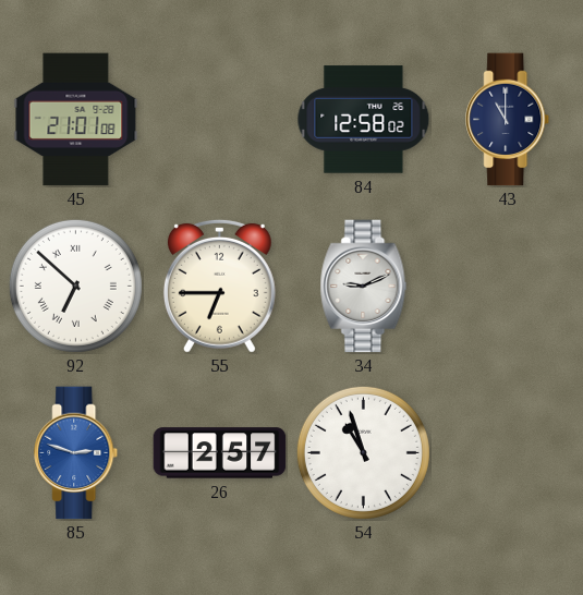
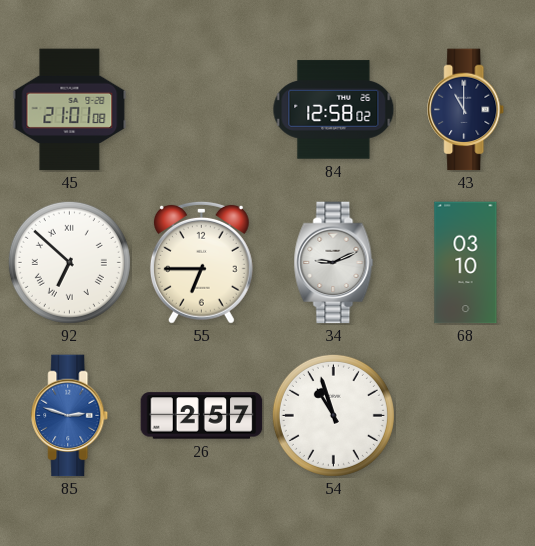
68: none -> 03:10
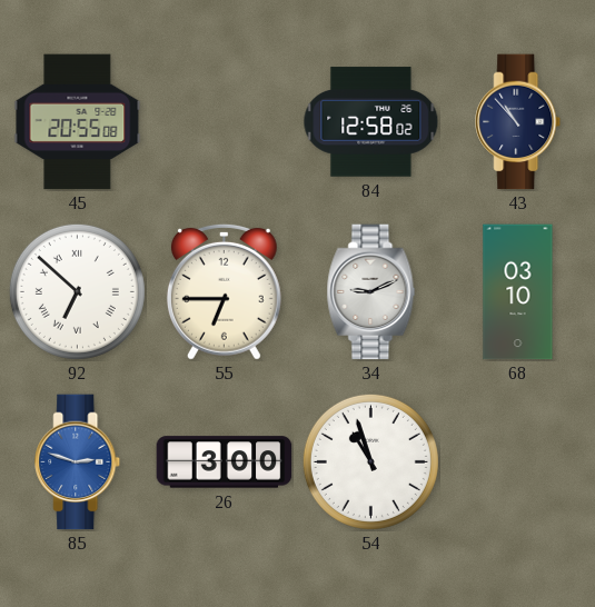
45: 21:01 -> 20:55
43: 11:00 -> 10:53
26: 2:57 -> 3:00
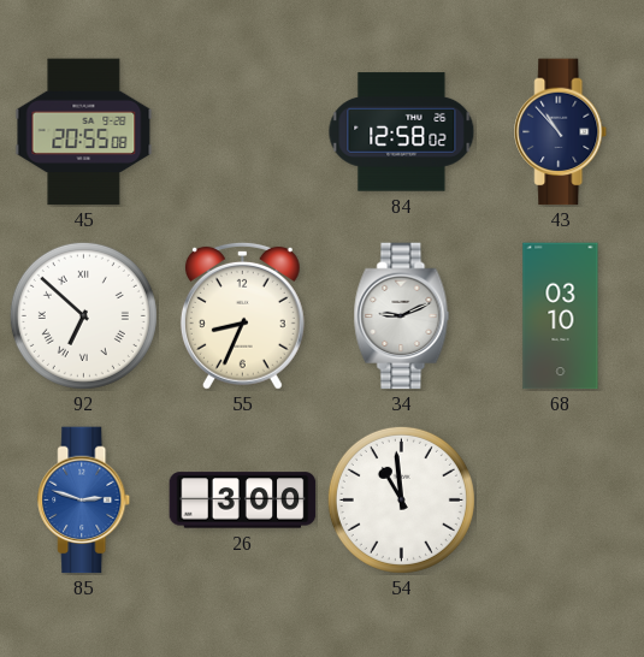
55: 6:45 -> 8:34
54: 10:57 -> 10:59
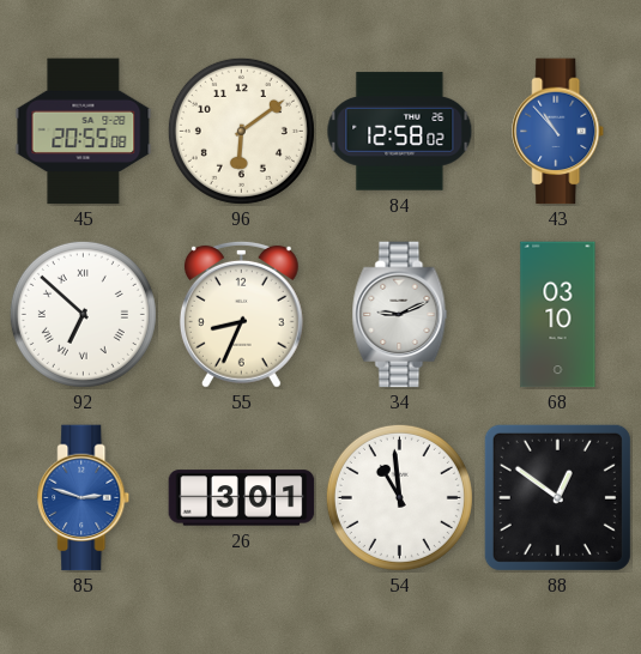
96: none -> 6:09
43 dial: navy -> blue
26: 3:00 -> 3:01
88: none -> 12:51
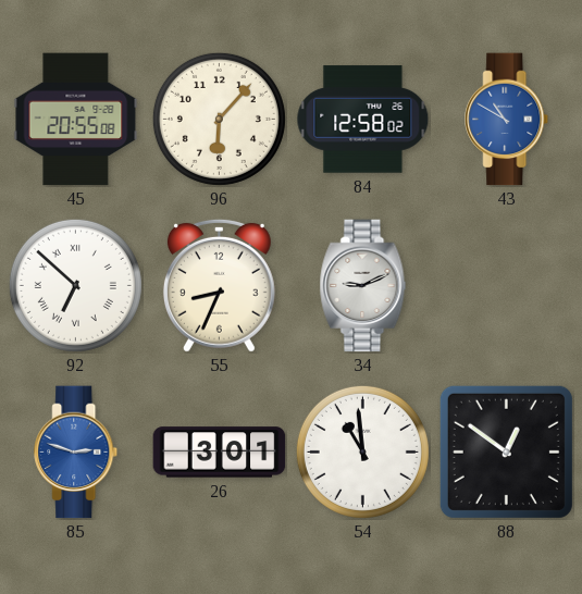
96: 6:09 -> 6:07
43: 10:53 -> 10:50
68: 03:10 -> none
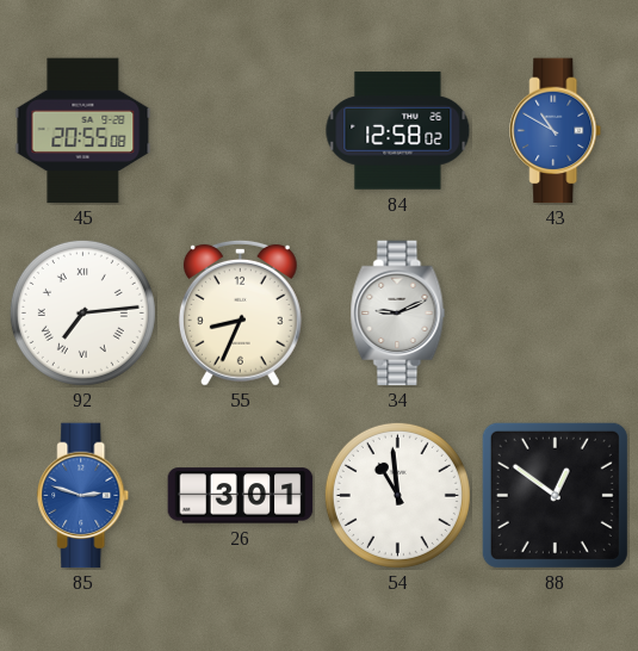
96: 6:07 -> none
92: 6:52 -> 7:14
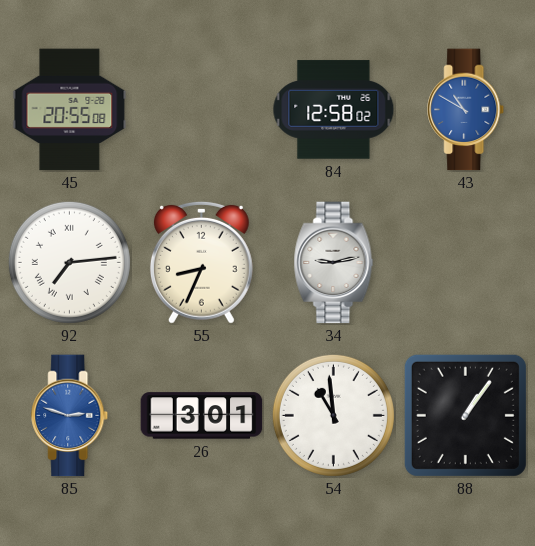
34: 9:11 -> 9:13
88: 12:51 -> 1:06
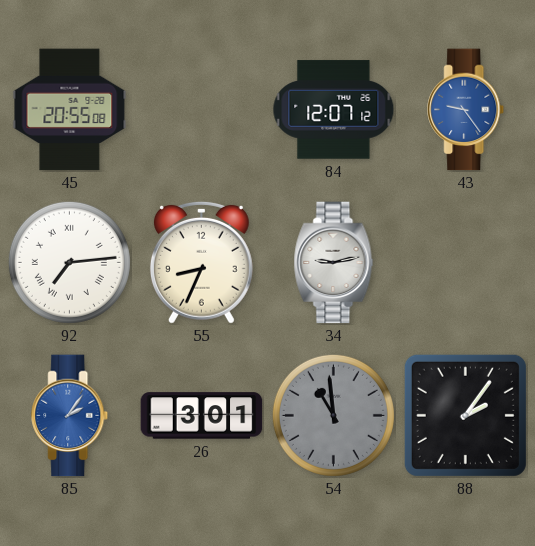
84: 12:58 -> 12:07
43: 10:50 -> 9:24
85: 2:48 -> 2:06
54 dial: white -> grey
88: 1:06 -> 2:06
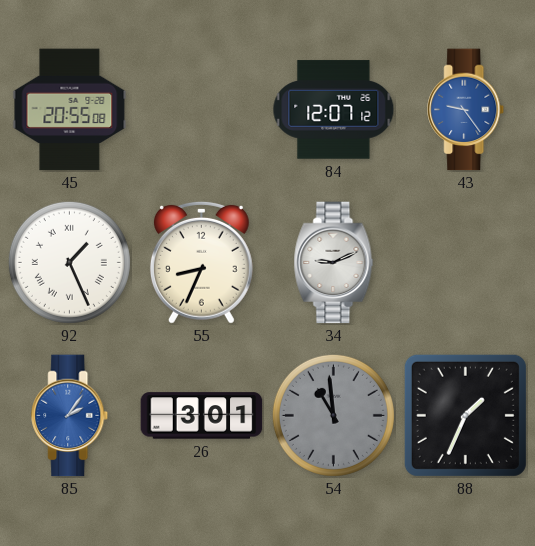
92: 7:14 -> 1:26
34: 9:13 -> 9:11
88: 2:06 -> 1:34
